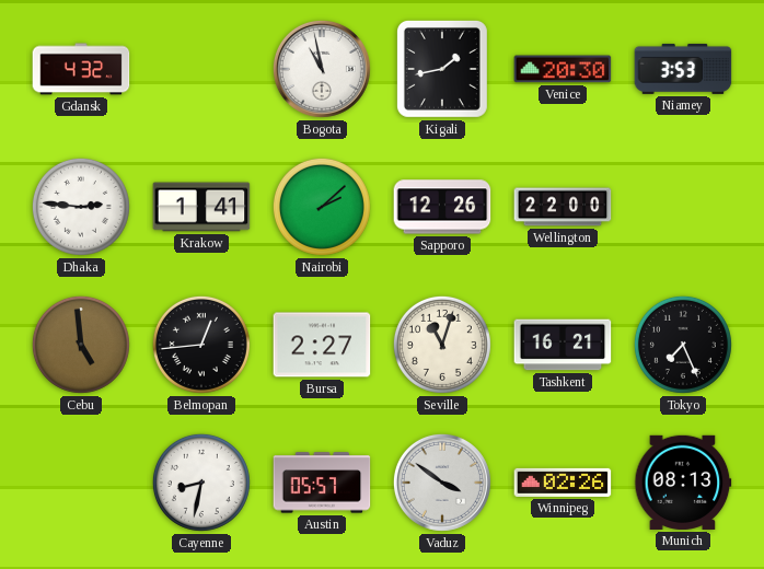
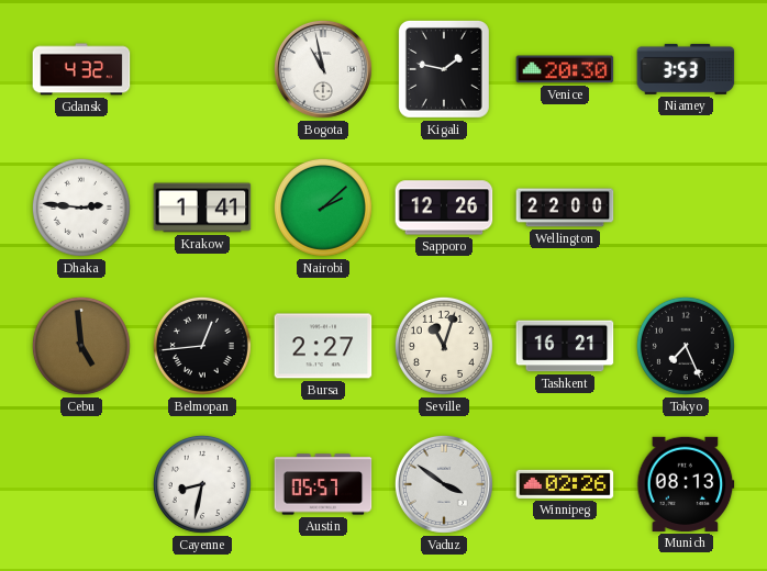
Kigali: 1:43 -> 1:47
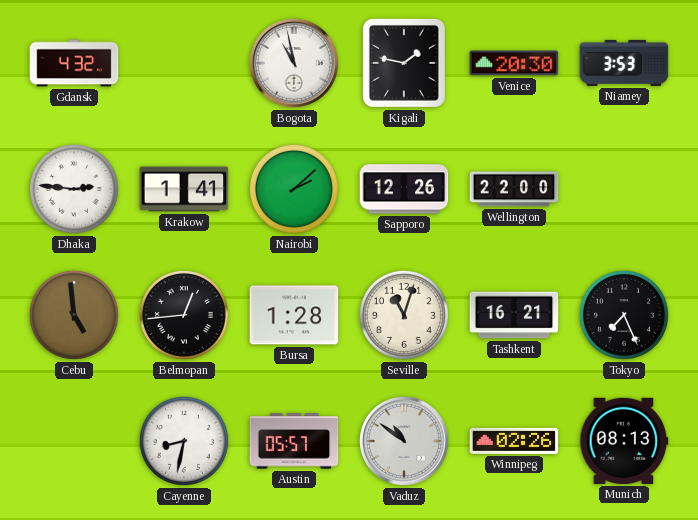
Bursa: 2:27 -> 1:28
Vaduz: 3:51 -> 10:51
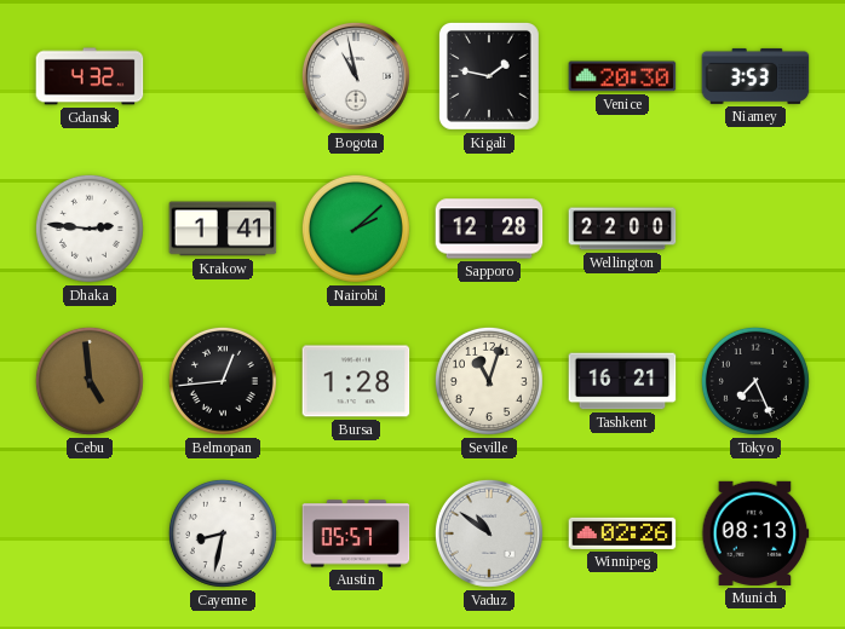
Sapporo: 12:26 -> 12:28
